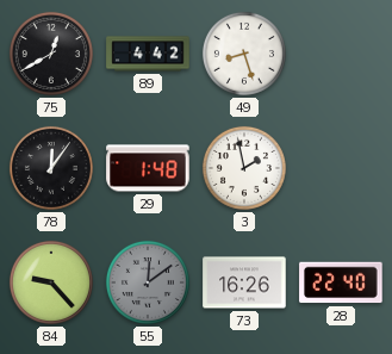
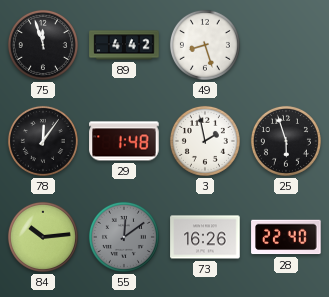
75: 12:40 -> 11:57
25: none -> 5:57
84: 9:23 -> 10:14
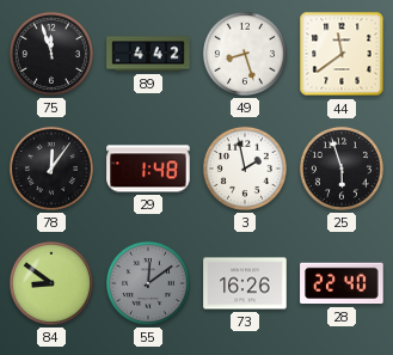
44: none -> 11:39
84: 10:14 -> 8:51
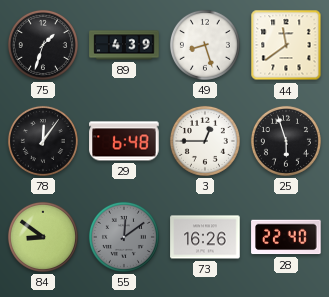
75: 11:57 -> 1:33
89: 4:42 -> 4:39
29: 1:48 -> 6:48
3: 1:58 -> 12:45
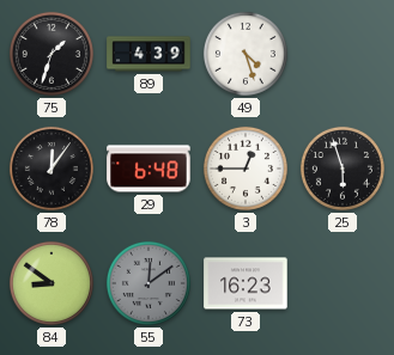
49: 8:27 -> 4:27
44: 11:39 -> none
73: 16:26 -> 16:23
28: 22:40 -> none
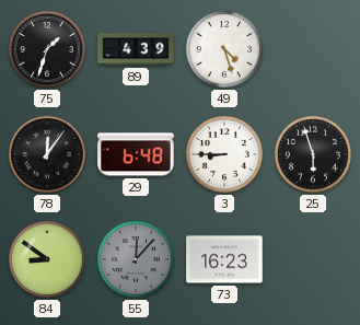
3: 12:45 -> 8:45
55: 12:09 -> 12:07
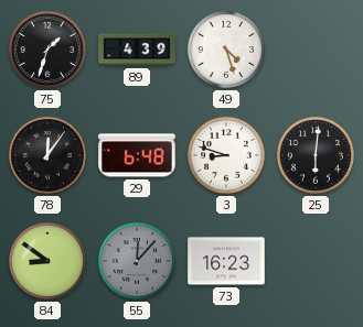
3: 8:45 -> 8:48
25: 5:57 -> 6:01
